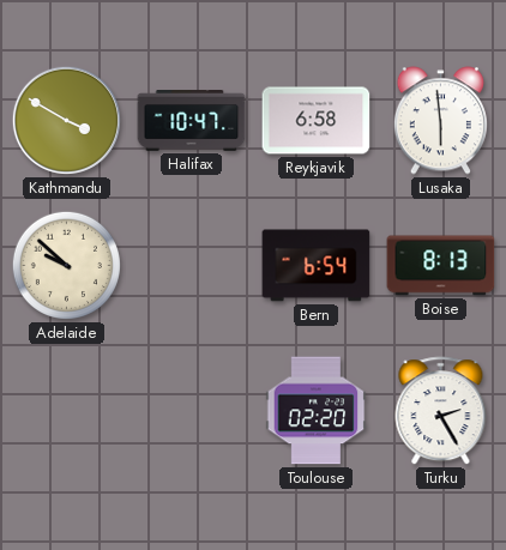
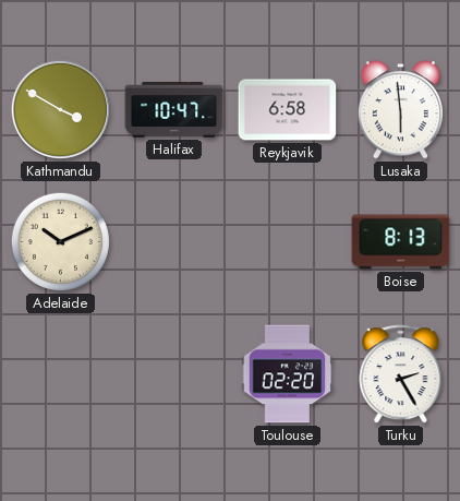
Adelaide: 9:52 -> 10:11
Bern: 6:54 -> none
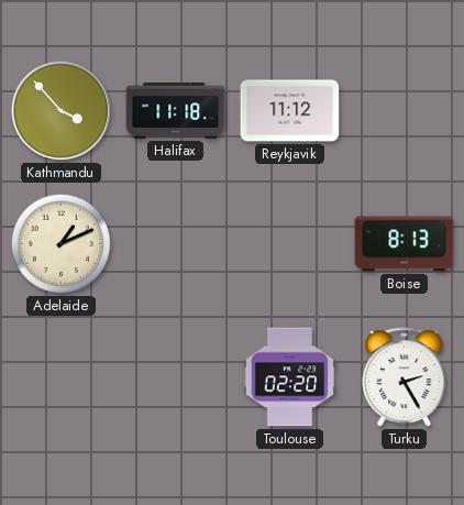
Kathmandu: 3:50 -> 3:53
Halifax: 10:47 -> 11:18
Reykjavik: 6:58 -> 11:12
Lusaka: 5:59 -> none
Adelaide: 10:11 -> 1:11
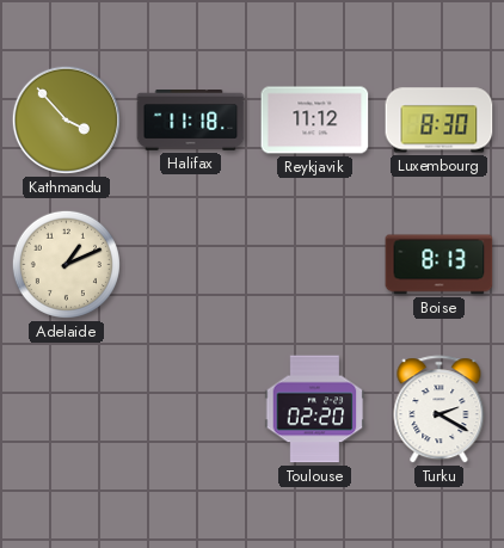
Luxembourg: none -> 8:30
Turku: 2:25 -> 2:20
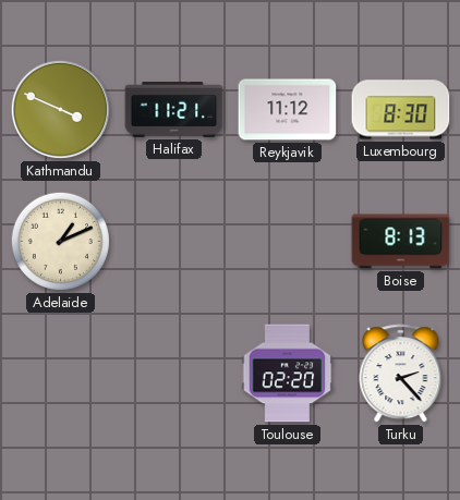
Kathmandu: 3:53 -> 3:49
Halifax: 11:18 -> 11:21
Turku: 2:20 -> 2:23
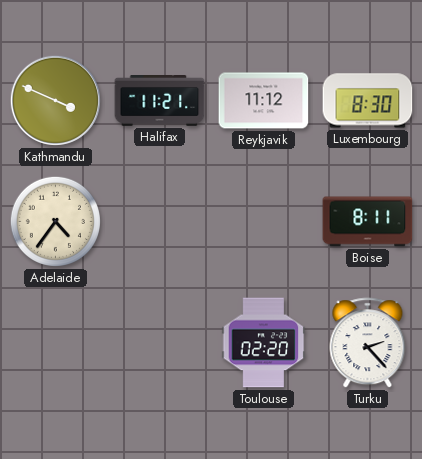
Adelaide: 1:11 -> 4:36
Boise: 8:13 -> 8:11
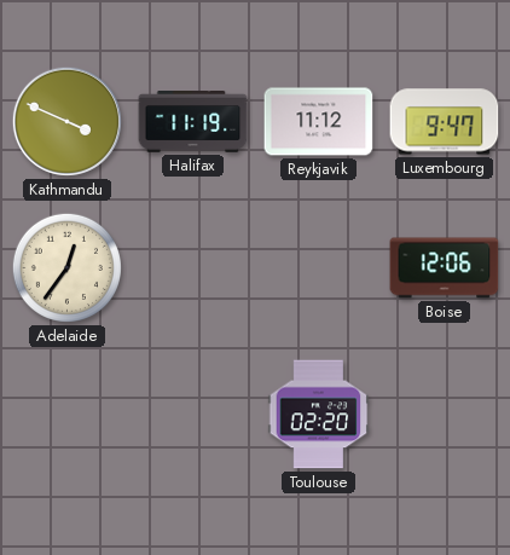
Halifax: 11:21 -> 11:19
Luxembourg: 8:30 -> 9:47
Adelaide: 4:36 -> 12:36
Boise: 8:11 -> 12:06
Turku: 2:23 -> none
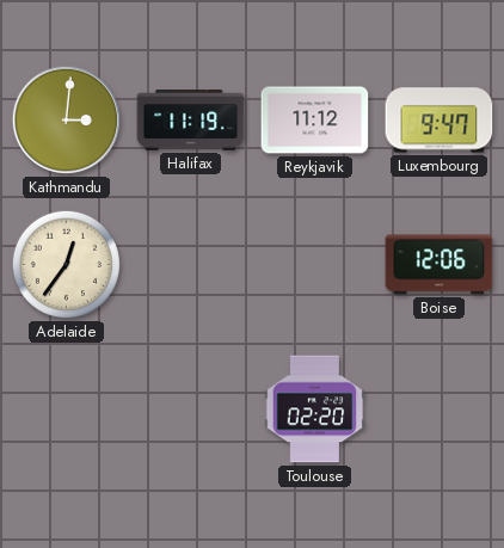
Kathmandu: 3:49 -> 3:01
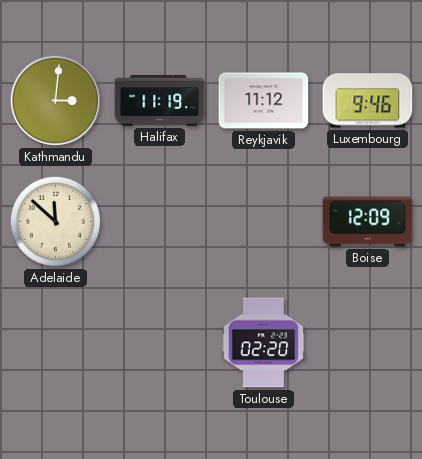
Luxembourg: 9:47 -> 9:46
Adelaide: 12:36 -> 11:52
Boise: 12:06 -> 12:09
